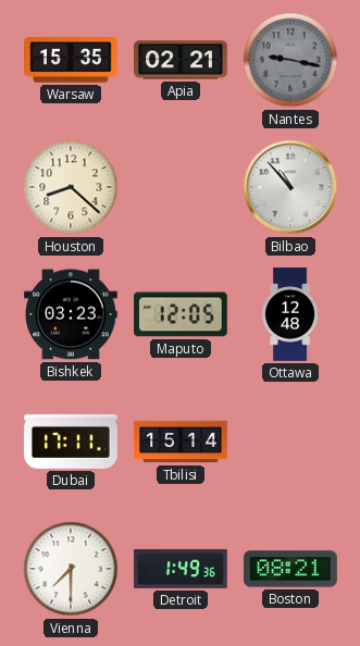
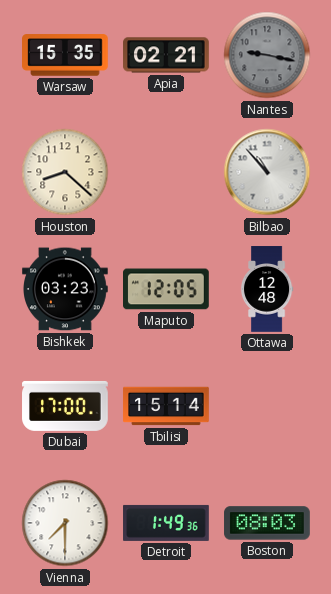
Dubai: 17:11 -> 17:00
Boston: 08:21 -> 08:03
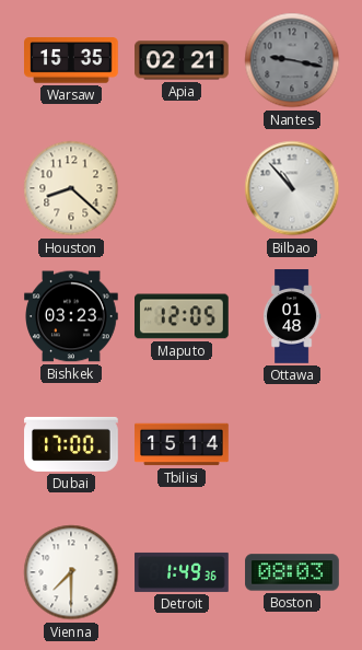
Ottawa: 12:48 -> 01:48
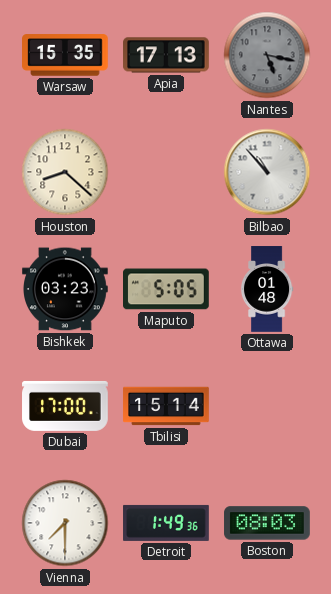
Apia: 02:21 -> 17:13
Nantes: 9:17 -> 5:17
Maputo: 12:05 -> 5:05
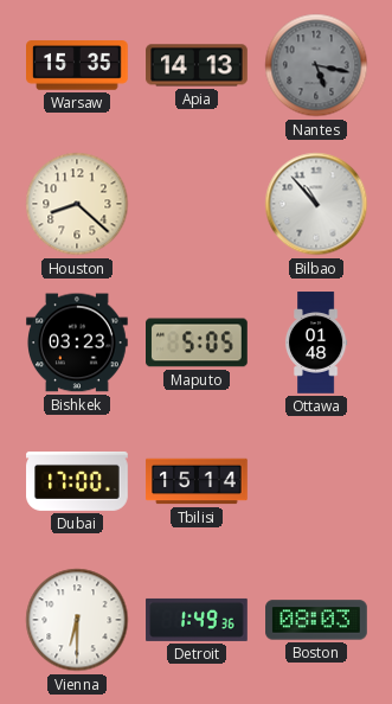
Apia: 17:13 -> 14:13
Vienna: 7:30 -> 6:30
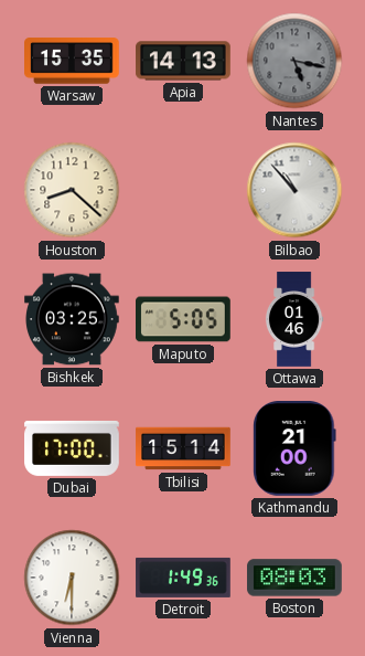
Bishkek: 03:23 -> 03:25
Ottawa: 01:48 -> 01:46
Kathmandu: none -> 21:00
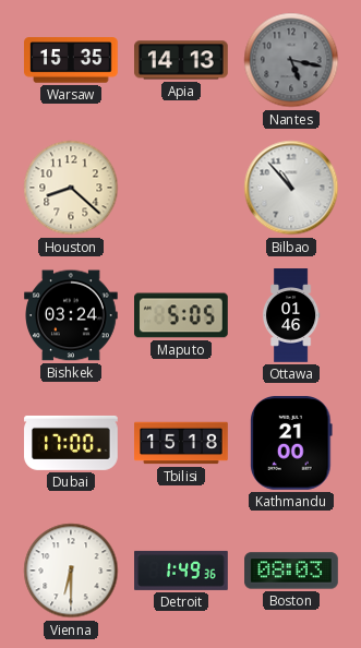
Bishkek: 03:25 -> 03:24
Tbilisi: 15:14 -> 15:18
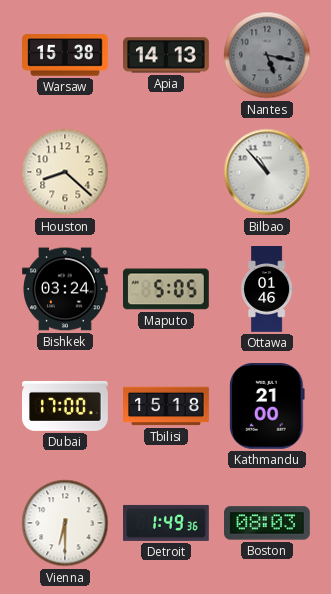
Warsaw: 15:35 -> 15:38
